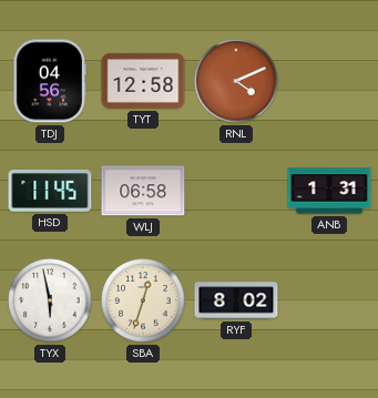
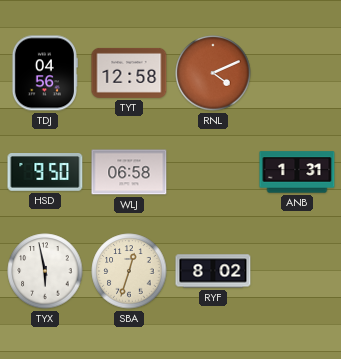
HSD: 11:45 -> 9:50
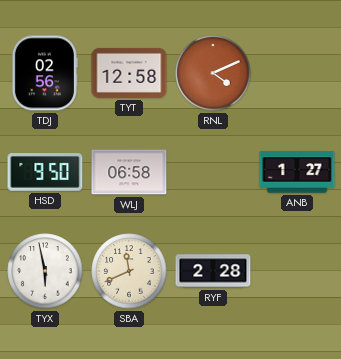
TDJ: 04:56 -> 02:56
ANB: 1:31 -> 1:27
SBA: 12:33 -> 11:41
RYF: 8:02 -> 2:28
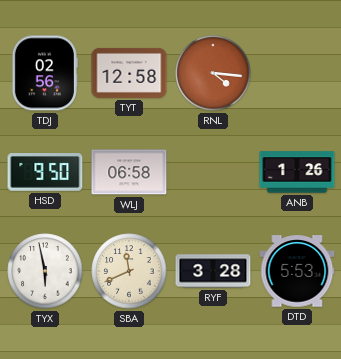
RNL: 4:11 -> 4:16
ANB: 1:27 -> 1:26
RYF: 2:28 -> 3:28
DTD: none -> 5:53
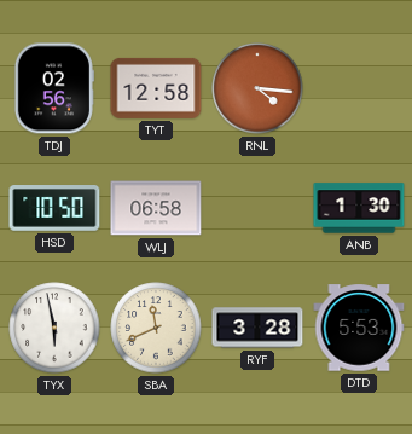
HSD: 9:50 -> 10:50
ANB: 1:26 -> 1:30
